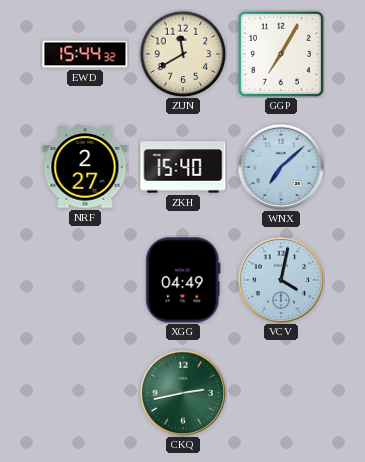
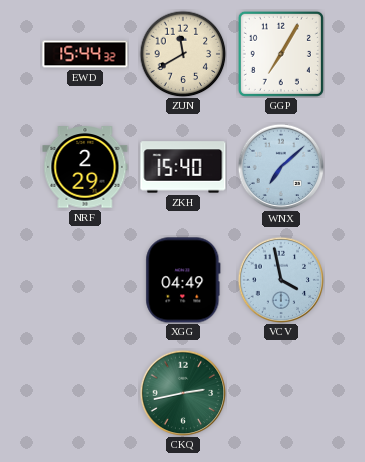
NRF: 2:27 -> 2:29
VCV: 4:02 -> 3:58
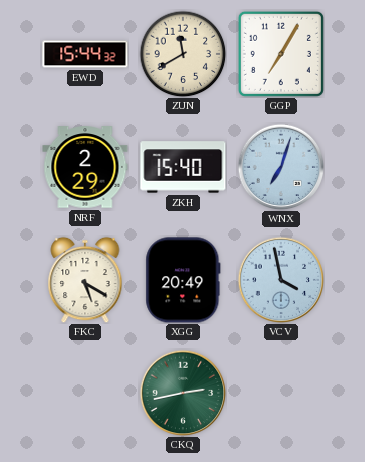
WNX: 7:08 -> 7:03
FKC: none -> 5:20
XGG: 04:49 -> 20:49
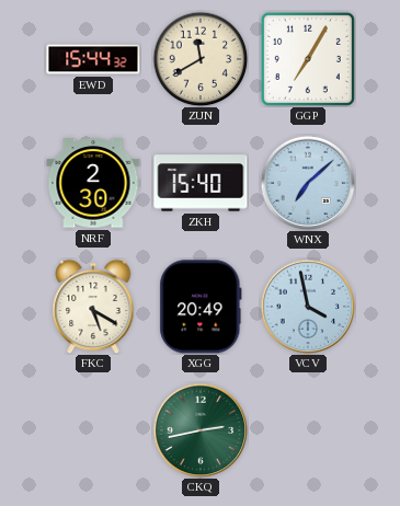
NRF: 2:29 -> 2:30
WNX: 7:03 -> 7:08
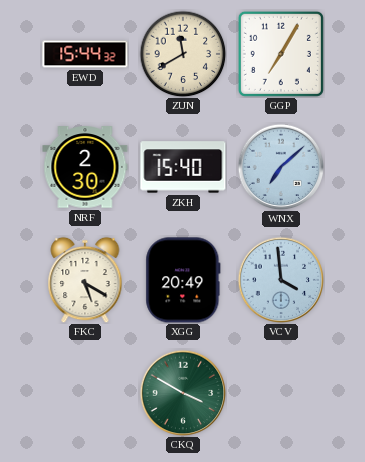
VCV: 3:58 -> 3:59
CKQ: 2:43 -> 3:50
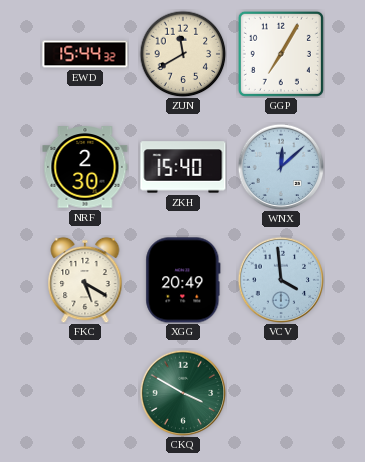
WNX: 7:08 -> 12:08
